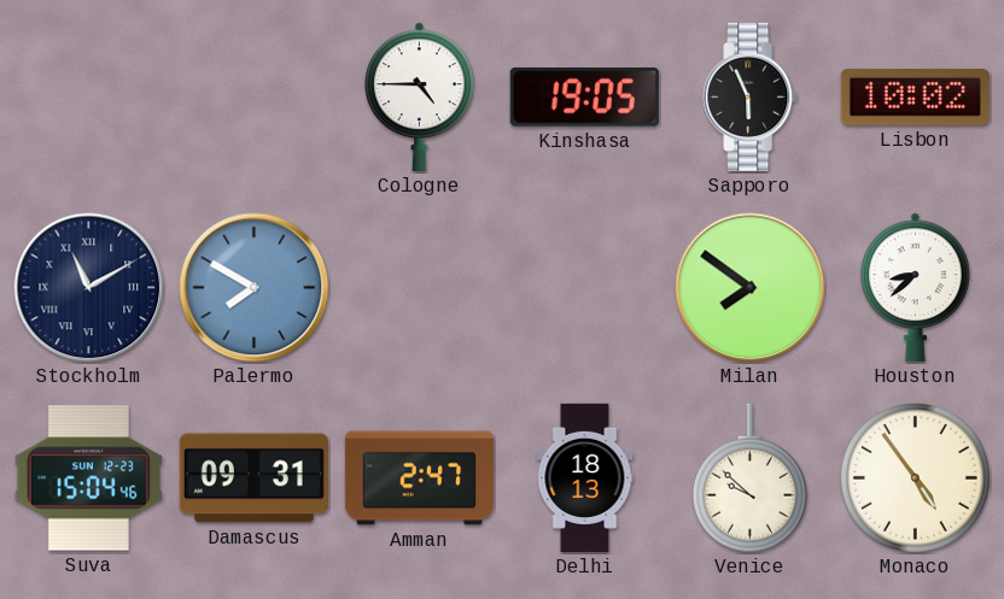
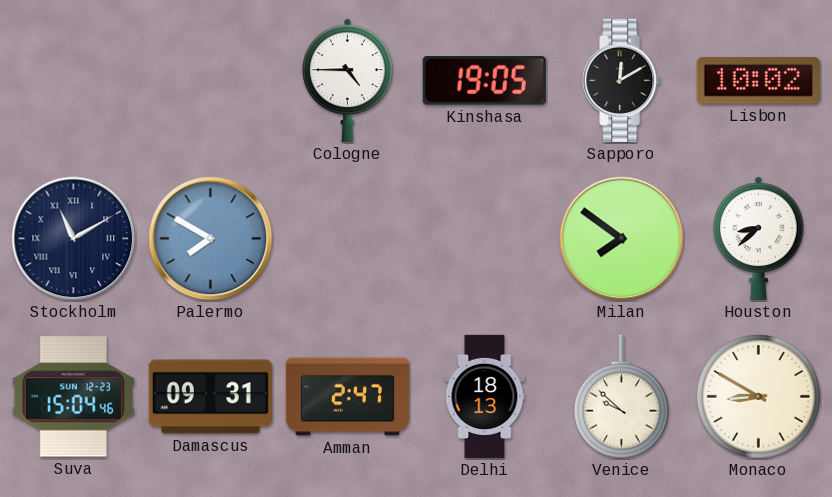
Sapporo: 5:56 -> 12:10
Monaco: 4:54 -> 8:50
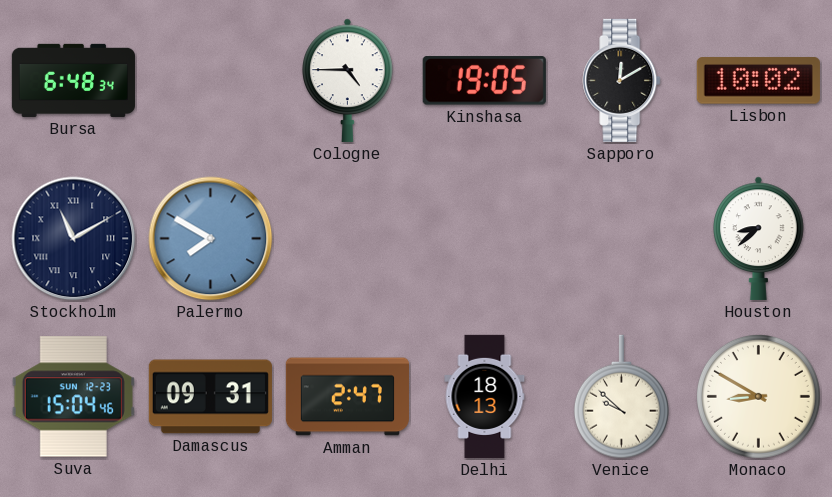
Bursa: none -> 6:48
Milan: 7:51 -> none
